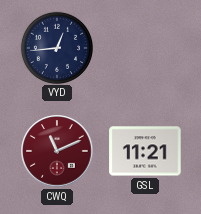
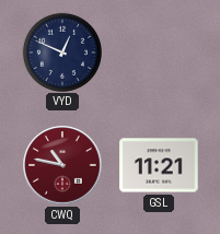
VYD: 12:44 -> 12:49
CWQ: 11:11 -> 10:47
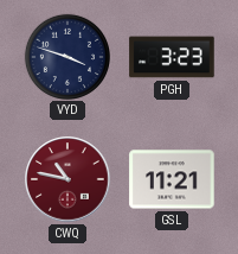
VYD: 12:49 -> 3:48
PGH: none -> 3:23
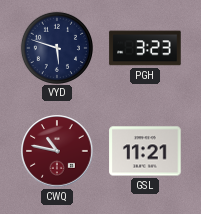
VYD: 3:48 -> 5:48
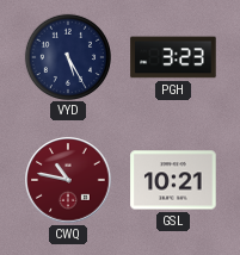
VYD: 5:48 -> 5:25
GSL: 11:21 -> 10:21
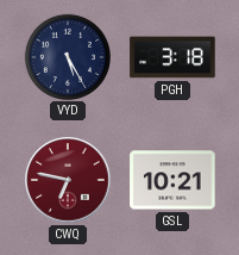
PGH: 3:23 -> 3:18
CWQ: 10:47 -> 6:47
